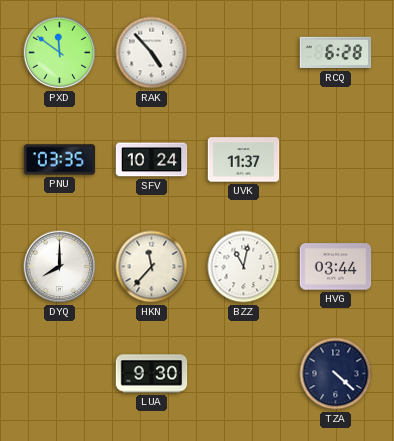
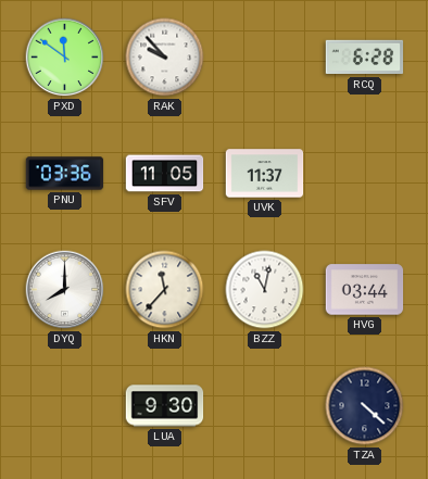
RAK: 4:53 -> 9:53
PNU: 03:35 -> 03:36
SFV: 10:24 -> 11:05
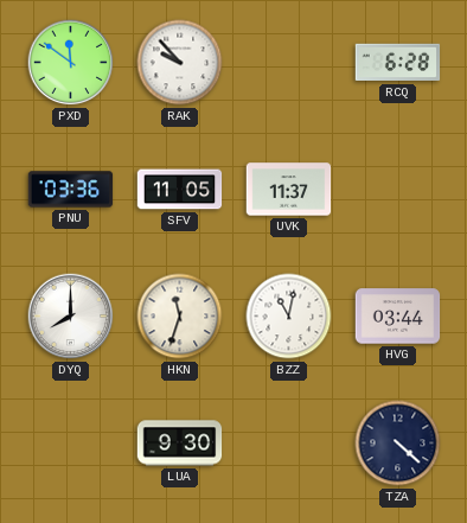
HKN: 11:37 -> 11:33
